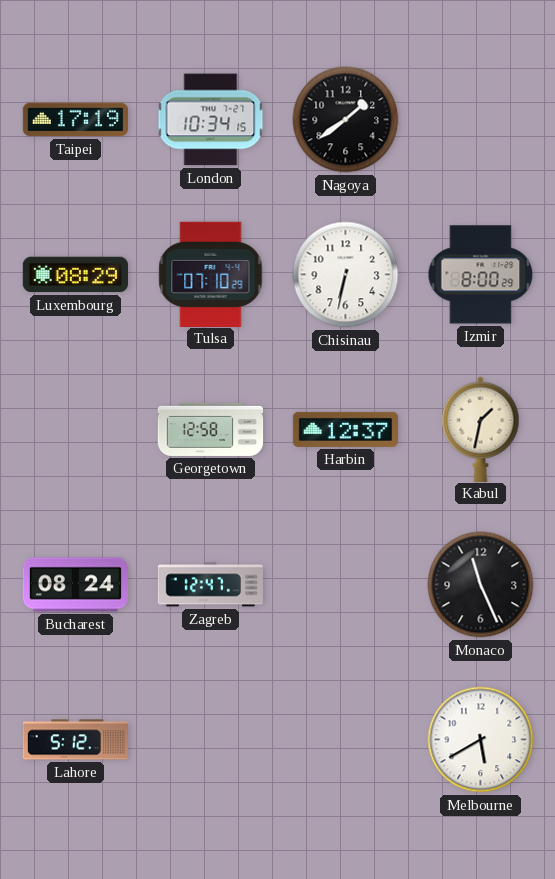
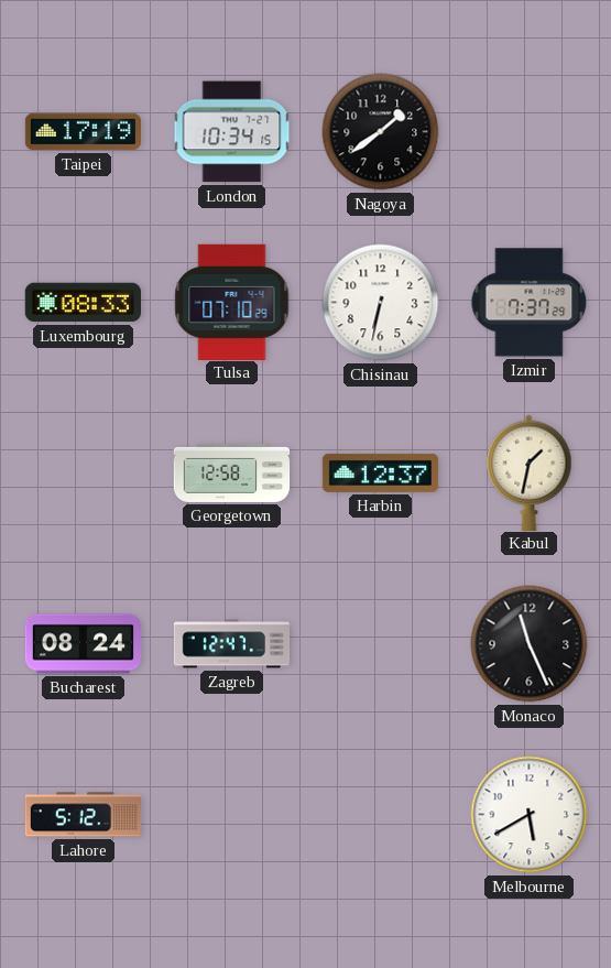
Luxembourg: 08:29 -> 08:33
Izmir: 8:00 -> 7:37
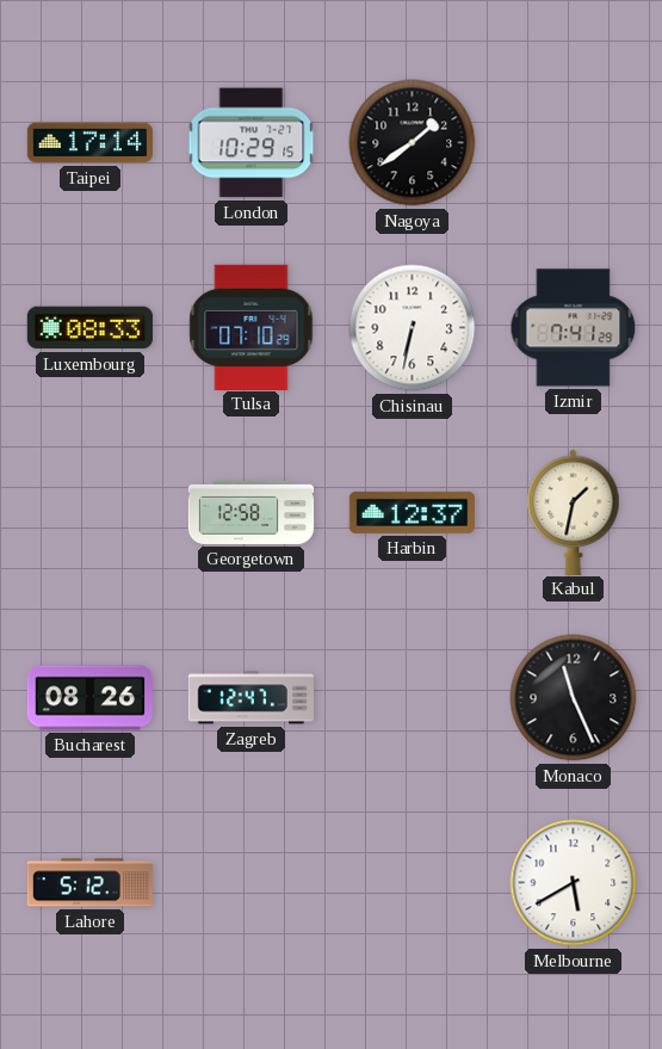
Taipei: 17:19 -> 17:14
London: 10:34 -> 10:29
Izmir: 7:37 -> 7:41
Bucharest: 08:24 -> 08:26
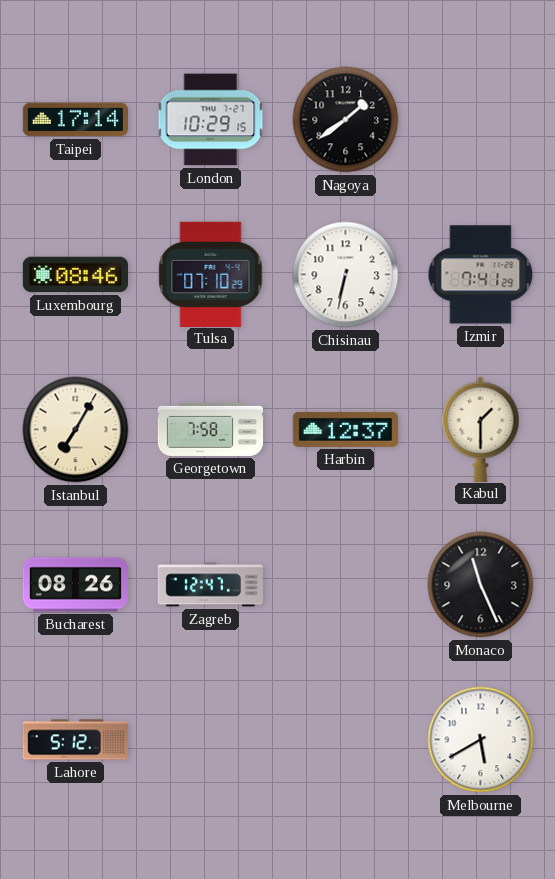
Luxembourg: 08:33 -> 08:46
Istanbul: none -> 7:05
Georgetown: 12:58 -> 7:58
Kabul: 1:32 -> 1:30
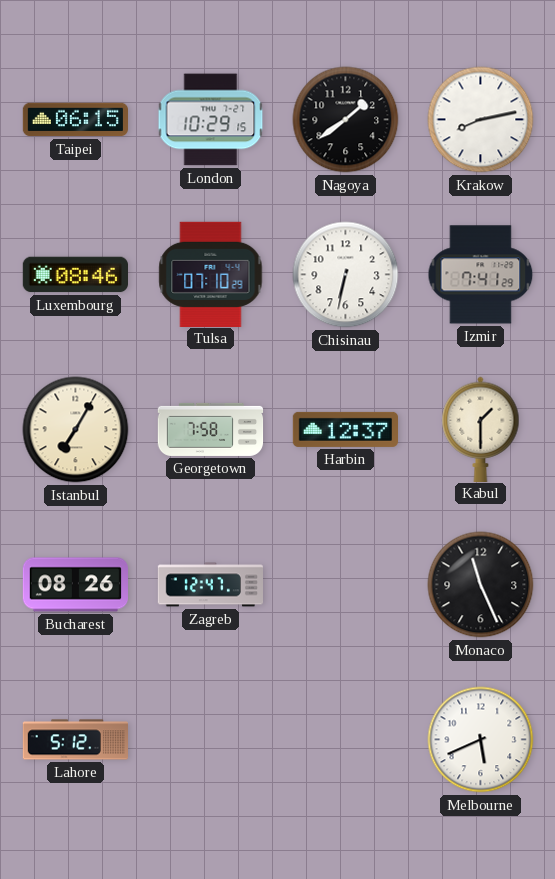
Taipei: 17:14 -> 06:15
Krakow: none -> 8:13
Melbourne: 5:40 -> 5:41
